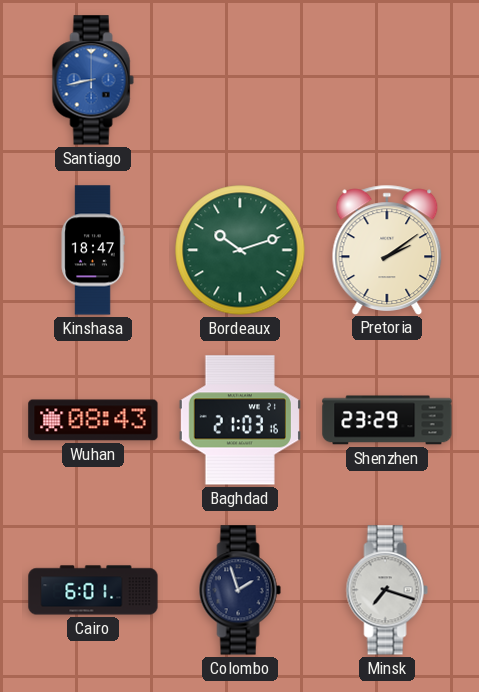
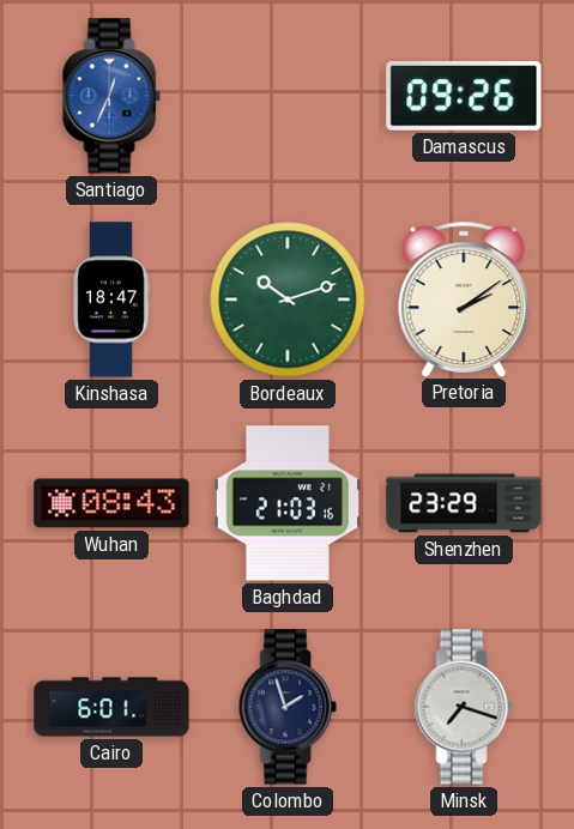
Santiago: 8:43 -> 12:34
Damascus: none -> 09:26
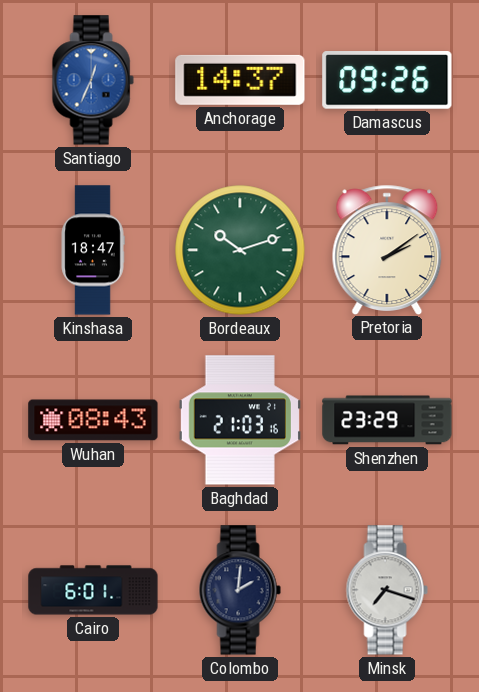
Anchorage: none -> 14:37
Colombo: 1:57 -> 2:01
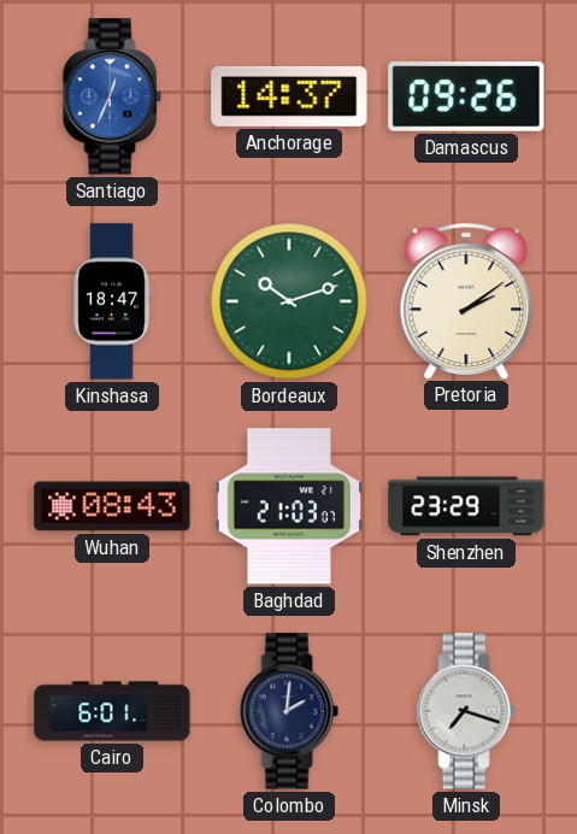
Baghdad: 21:03:16 -> 21:03:07
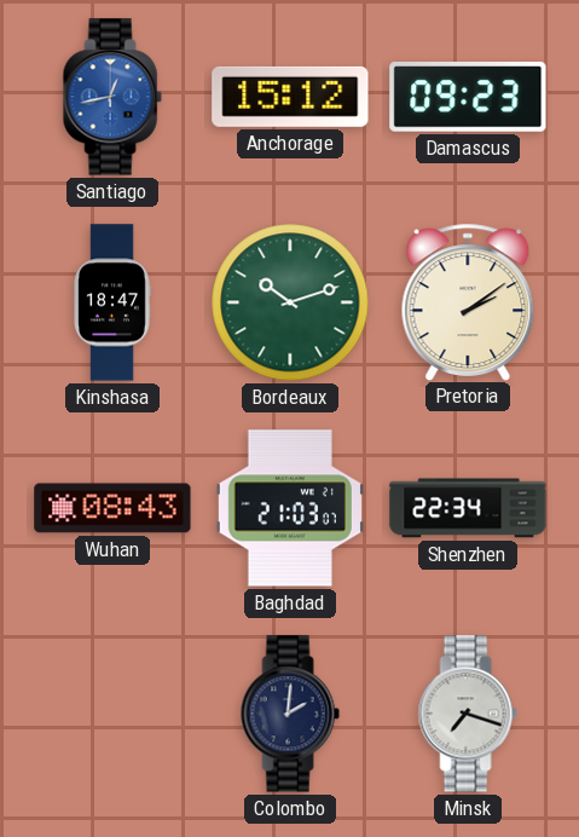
Santiago: 12:34 -> 12:43
Anchorage: 14:37 -> 15:12
Damascus: 09:26 -> 09:23
Shenzhen: 23:29 -> 22:34
Cairo: 6:01 -> none
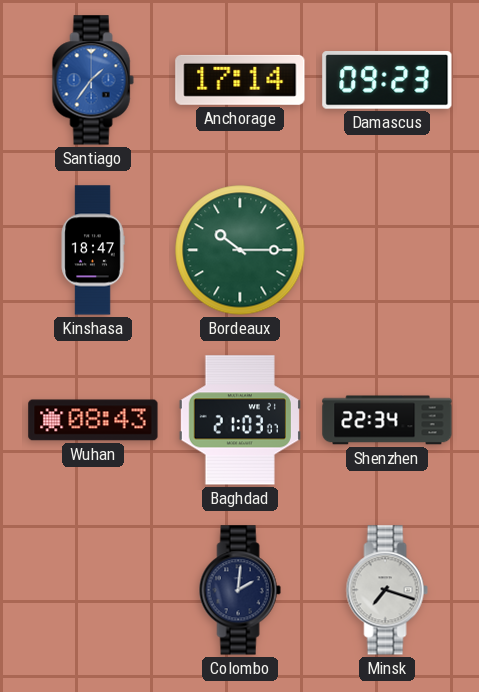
Santiago: 12:43 -> 1:36
Anchorage: 15:12 -> 17:14
Bordeaux: 10:12 -> 10:15
Pretoria: 2:09 -> none
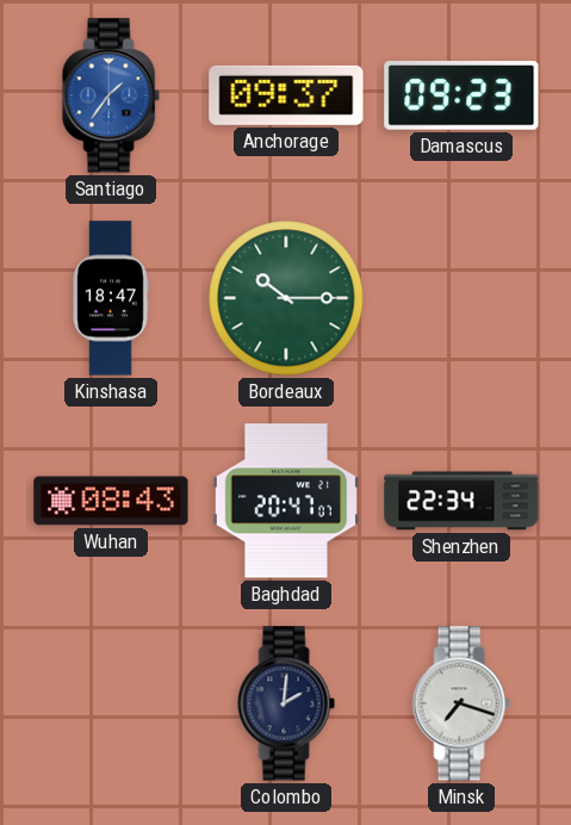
Anchorage: 17:14 -> 09:37
Baghdad: 21:03 -> 20:47
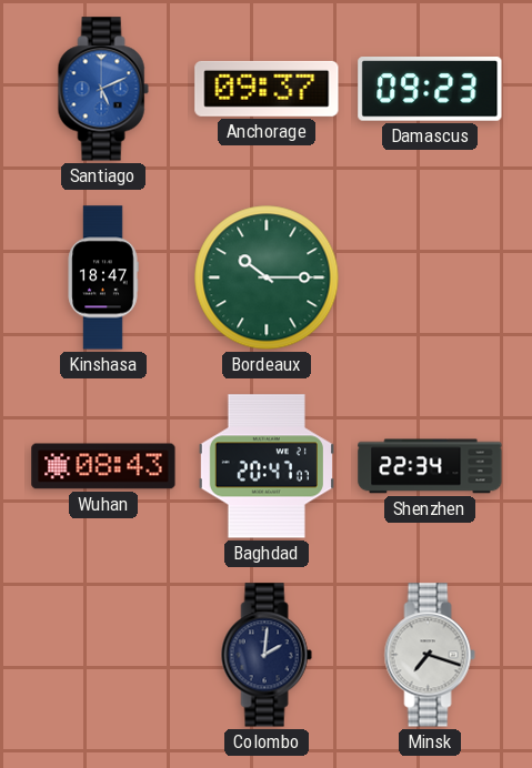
Santiago: 1:36 -> 5:11
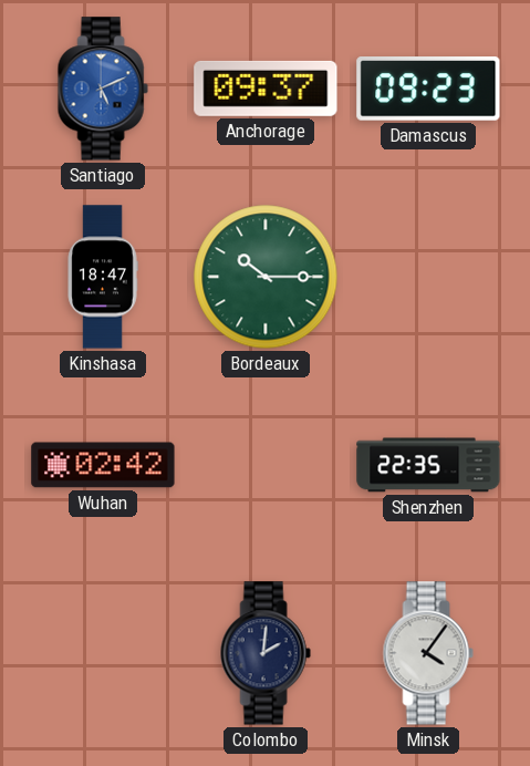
Wuhan: 08:43 -> 02:42
Baghdad: 20:47 -> none
Shenzhen: 22:34 -> 22:35
Minsk: 7:18 -> 4:06
